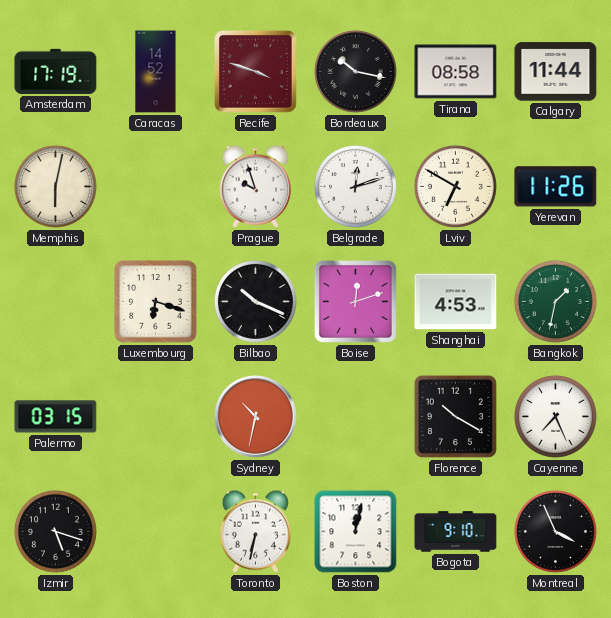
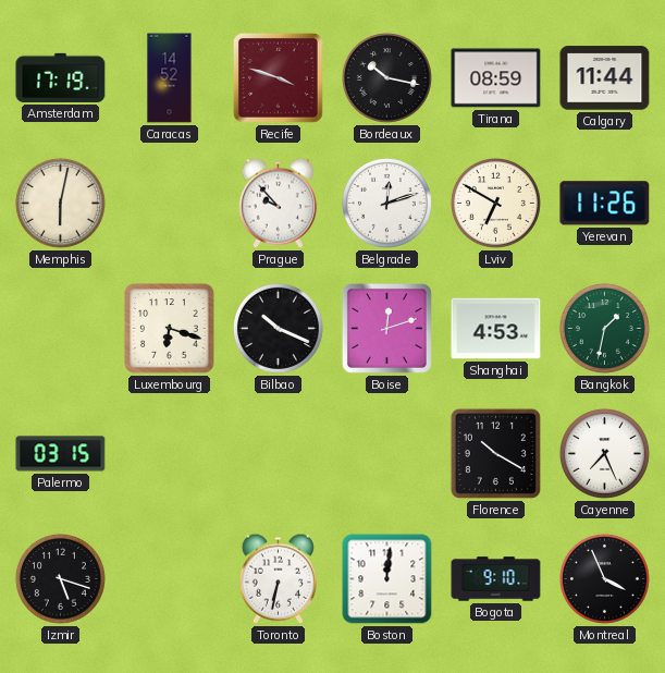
Tirana: 08:58 -> 08:59
Prague: 9:57 -> 9:53
Sydney: 10:32 -> none
Boston: 12:02 -> 12:01
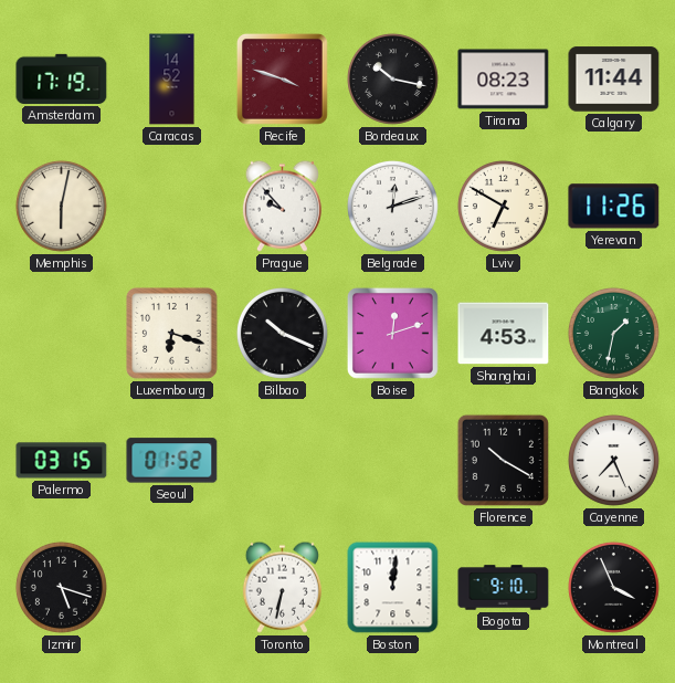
Tirana: 08:59 -> 08:23
Seoul: none -> 01:52
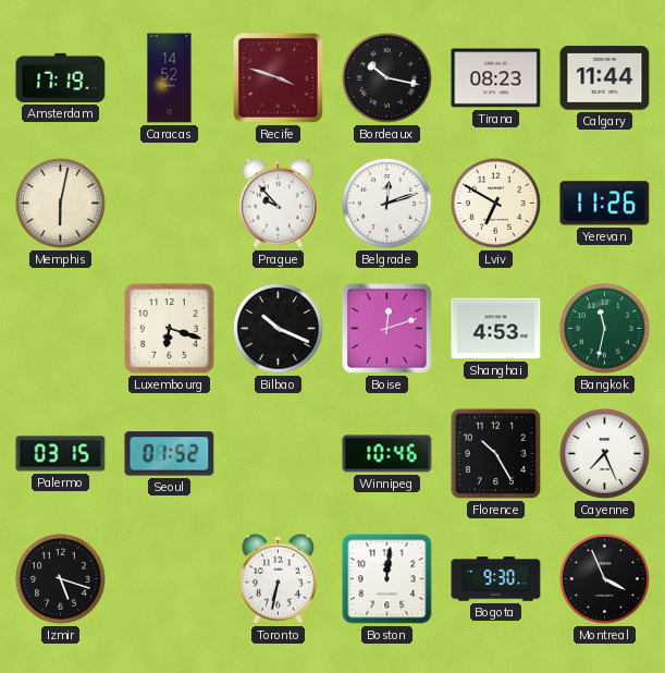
Bangkok: 1:32 -> 11:32
Winnipeg: none -> 10:46
Florence: 10:20 -> 10:25
Bogota: 9:10 -> 9:30
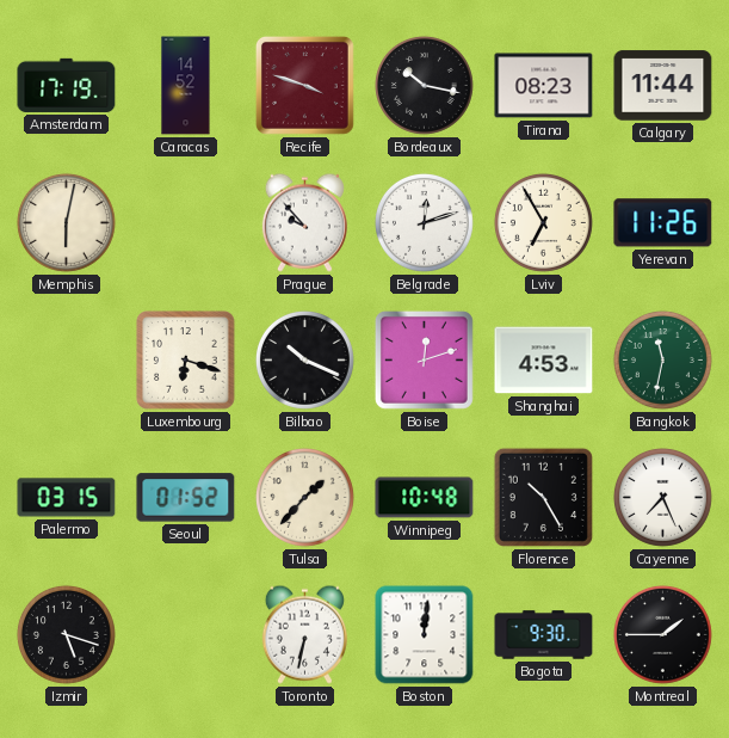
Lviv: 6:50 -> 6:55
Tulsa: none -> 1:37
Winnipeg: 10:46 -> 10:48
Montreal: 3:56 -> 1:45
